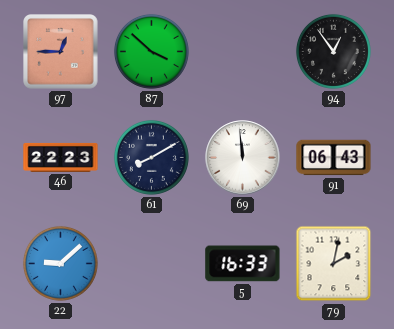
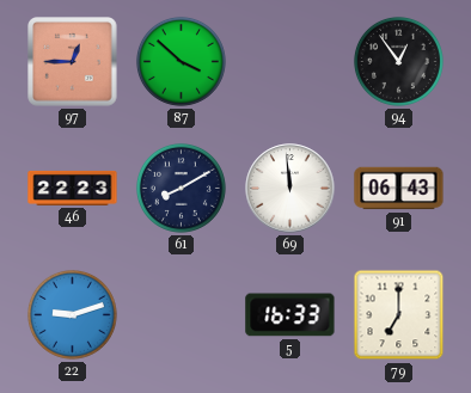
22: 9:08 -> 9:12
79: 2:02 -> 7:00
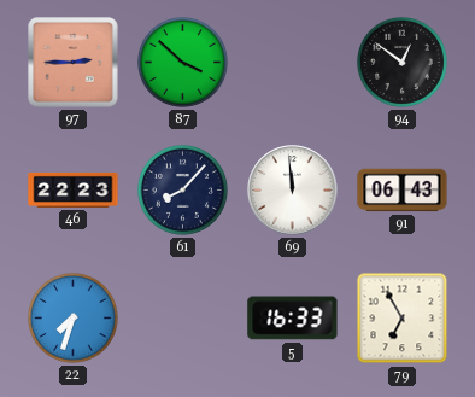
97: 12:45 -> 2:45
94: 12:54 -> 12:51
61: 8:10 -> 8:07
22: 9:12 -> 7:33
79: 7:00 -> 6:55
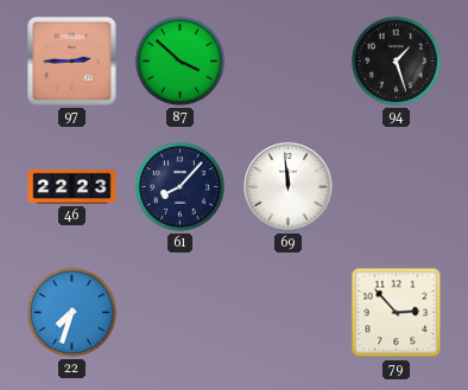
94: 12:51 -> 1:27
91: 06:43 -> none
5: 16:33 -> none
79: 6:55 -> 2:53
